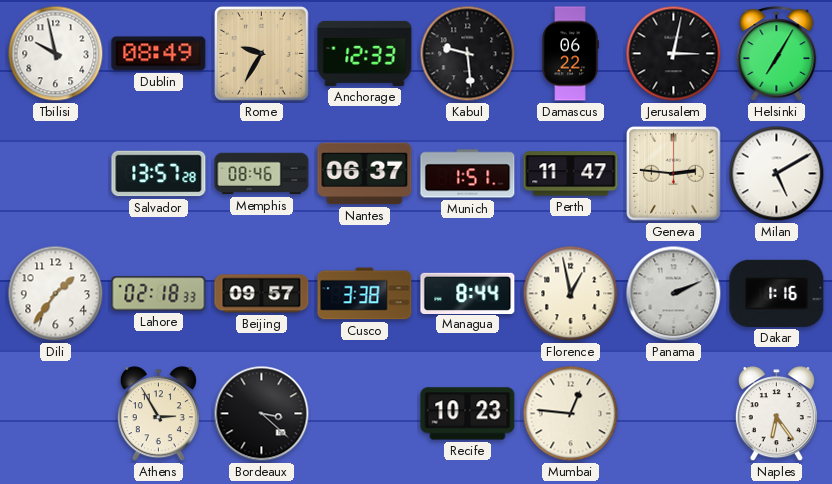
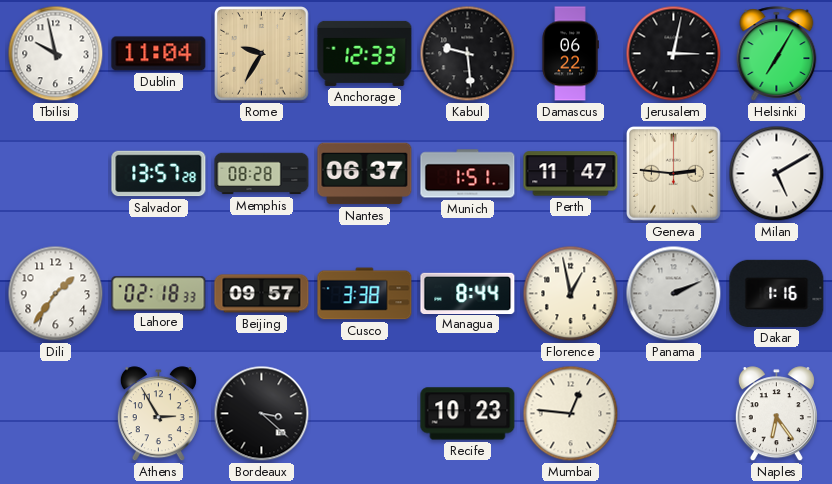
Dublin: 08:49 -> 11:04
Memphis: 08:46 -> 08:28
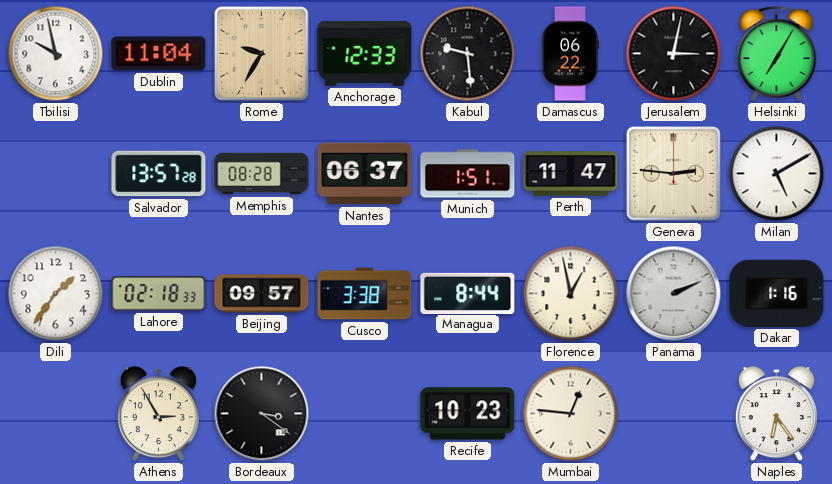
Bordeaux: 3:22 -> 3:21
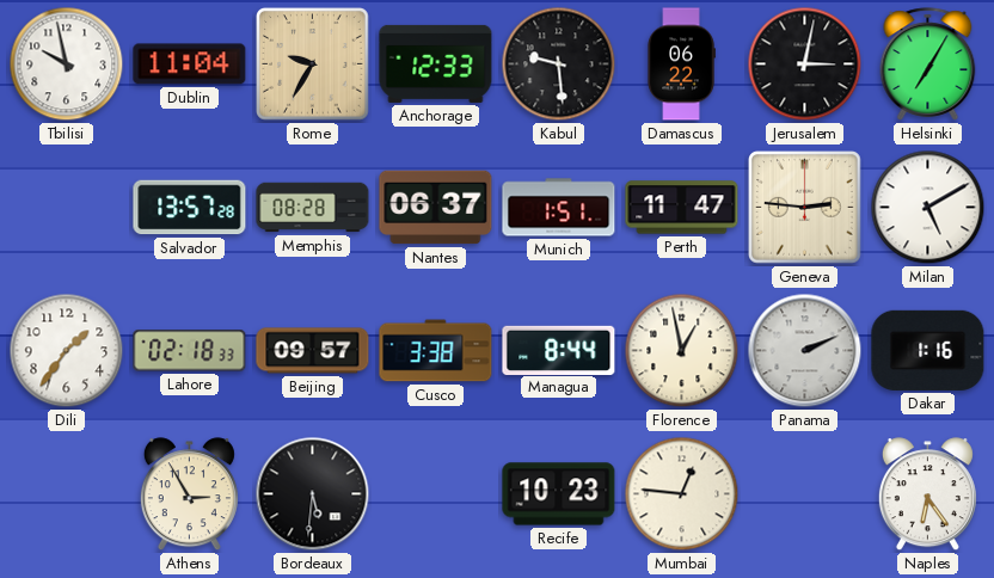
Bordeaux: 3:21 -> 5:31
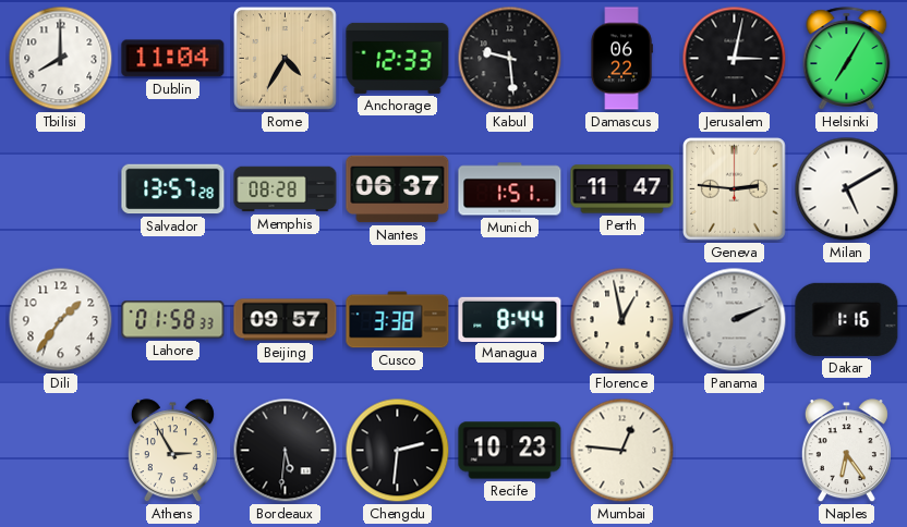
Tbilisi: 9:58 -> 8:00
Rome: 9:35 -> 4:35
Lahore: 02:18 -> 01:58
Chengdu: none -> 2:31
